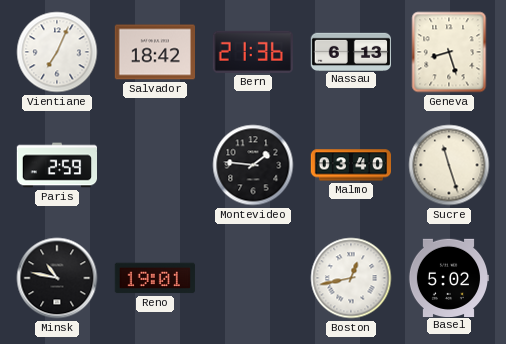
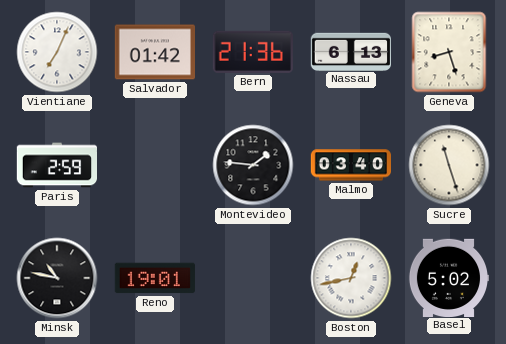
Salvador: 18:42 -> 01:42
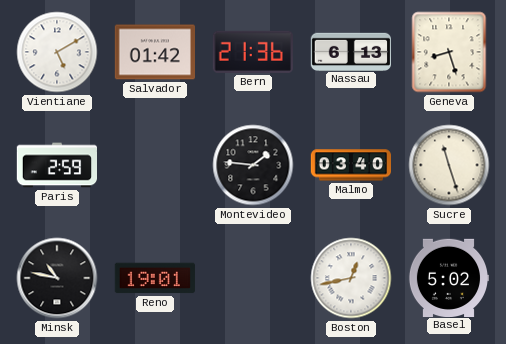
Vientiane: 7:04 -> 5:10
